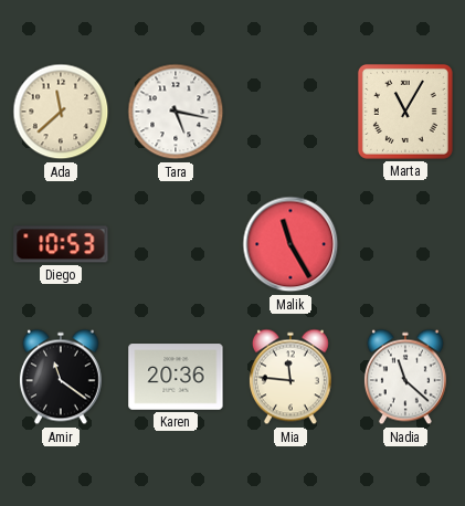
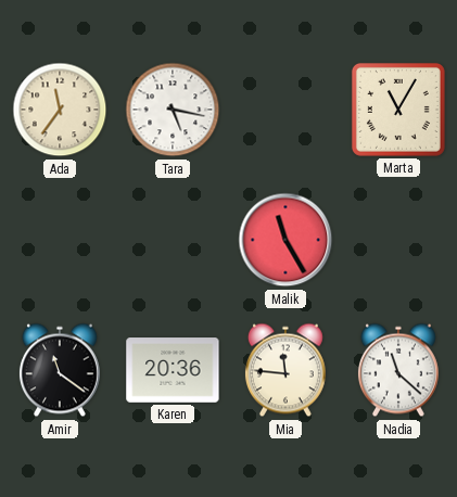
Ada: 11:38 -> 11:36
Diego: 10:53 -> none
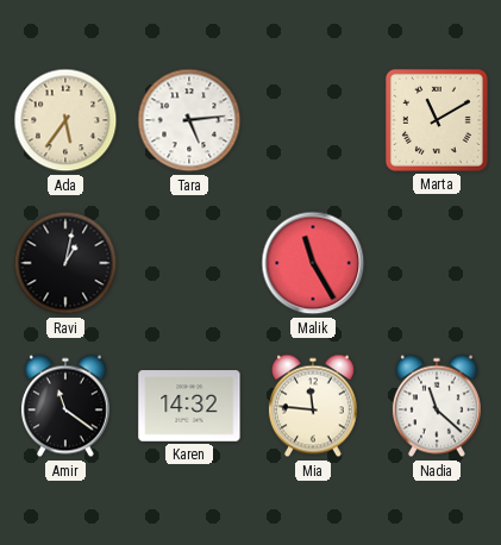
Ada: 11:36 -> 5:36
Tara: 5:17 -> 5:14
Marta: 11:05 -> 11:10
Ravi: none -> 1:02
Karen: 20:36 -> 14:32
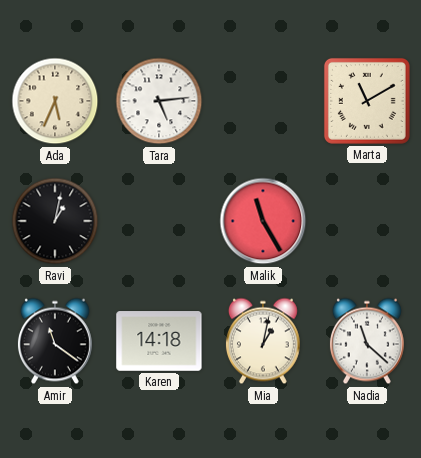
Ada: 5:36 -> 5:34
Karen: 14:32 -> 14:18
Mia: 11:46 -> 1:02
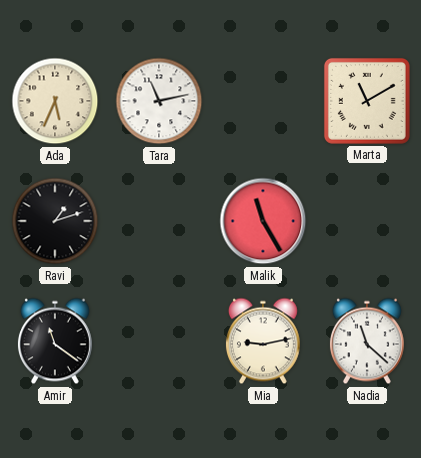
Tara: 5:14 -> 11:13
Ravi: 1:02 -> 1:12
Karen: 14:18 -> none
Mia: 1:02 -> 9:13
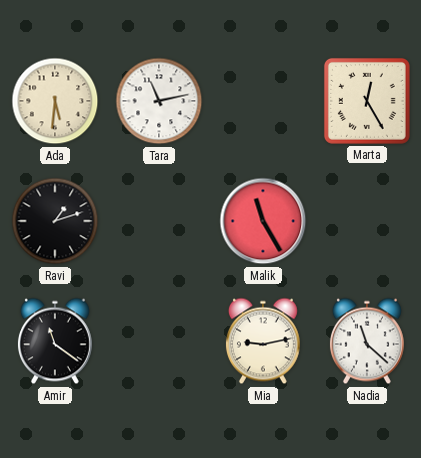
Ada: 5:34 -> 5:31
Marta: 11:10 -> 12:25
